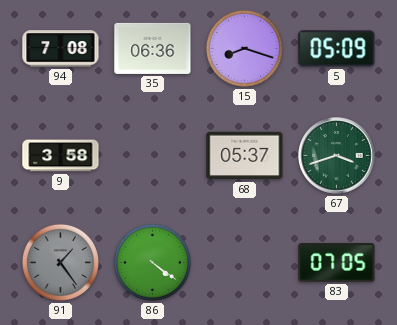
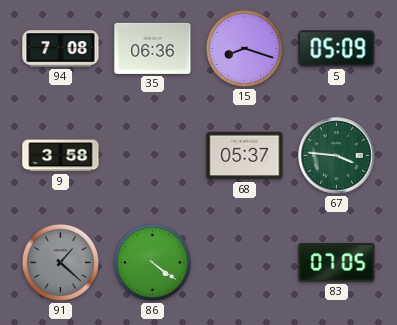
67: 3:42 -> 3:46
91: 1:24 -> 1:22
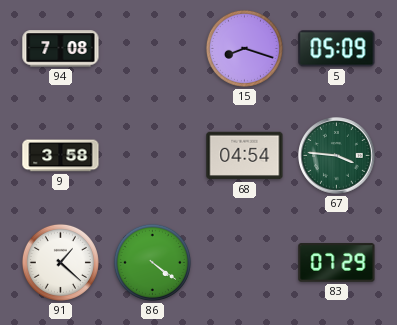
35: 06:36 -> none
68: 05:37 -> 04:54
91 dial: grey -> white
83: 07:05 -> 07:29
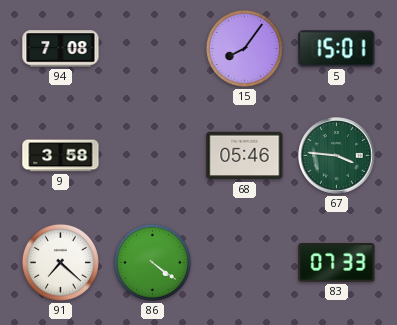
15: 8:18 -> 8:06
5: 05:09 -> 15:01
68: 04:54 -> 05:46
91: 1:22 -> 7:22
83: 07:29 -> 07:33
